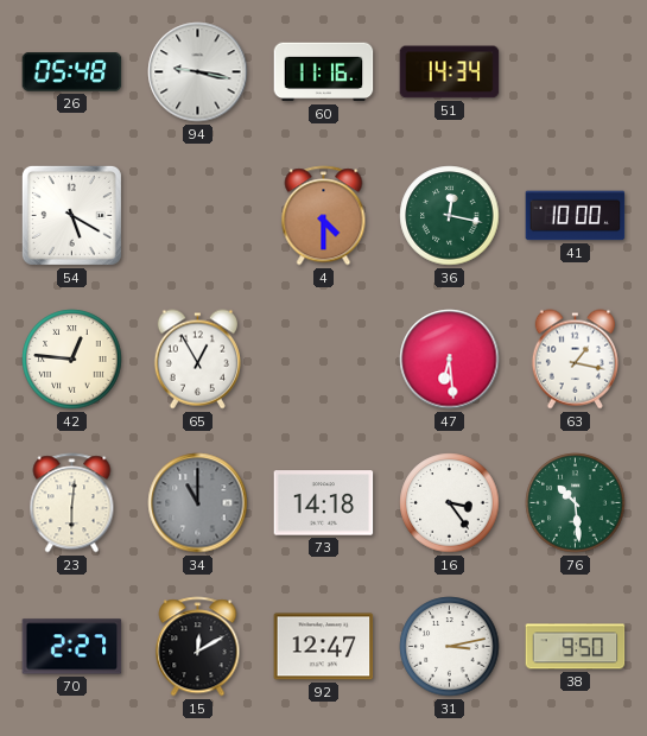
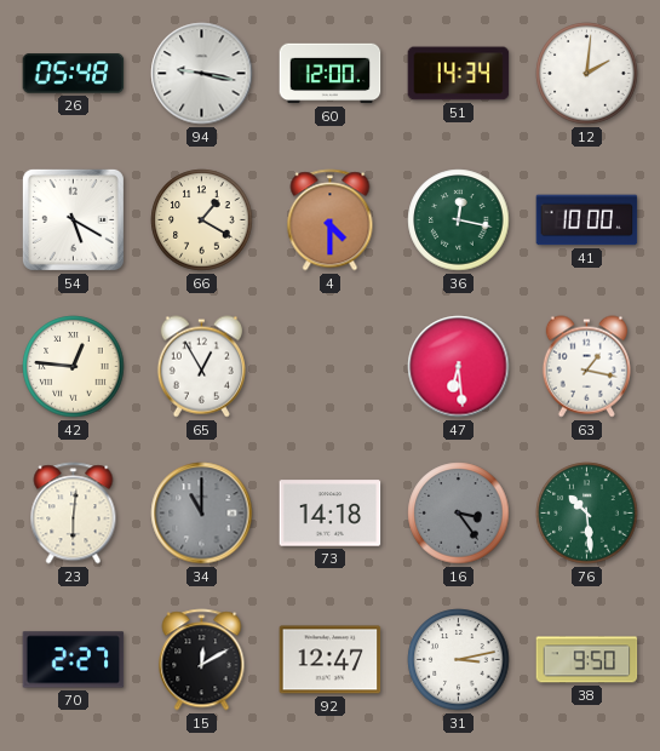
60: 11:16 -> 12:00
12: none -> 2:01
66: none -> 1:20
16 dial: white -> grey
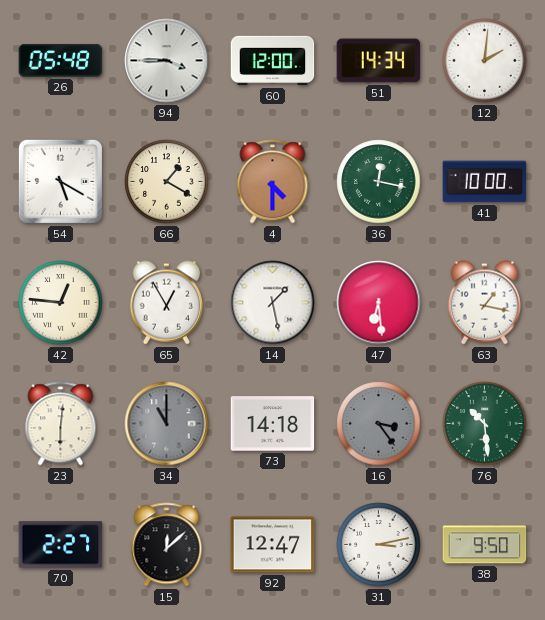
94: 9:17 -> 3:45
14: none -> 1:28
15: 12:10 -> 12:08
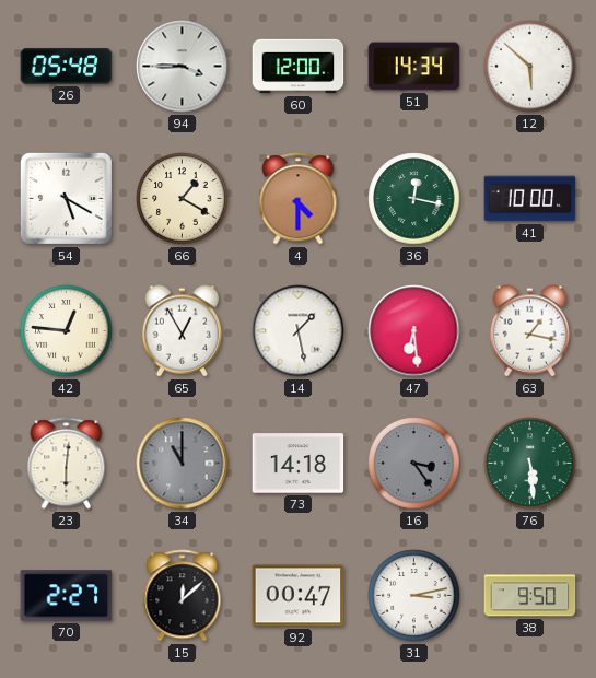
12: 2:01 -> 5:52
76: 10:29 -> 5:29
92: 12:47 -> 00:47
